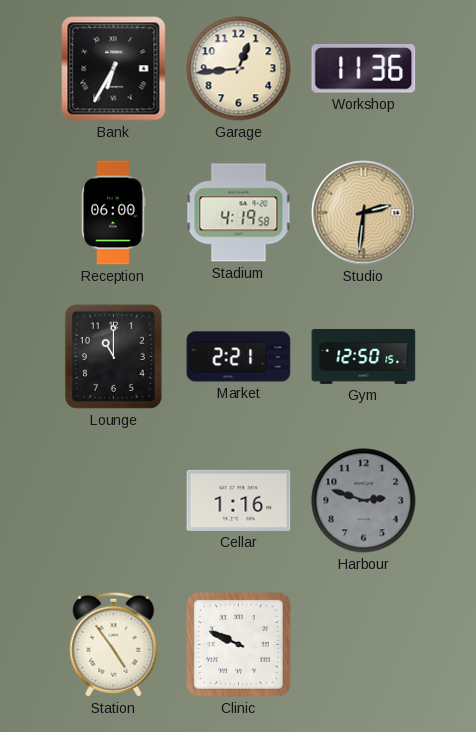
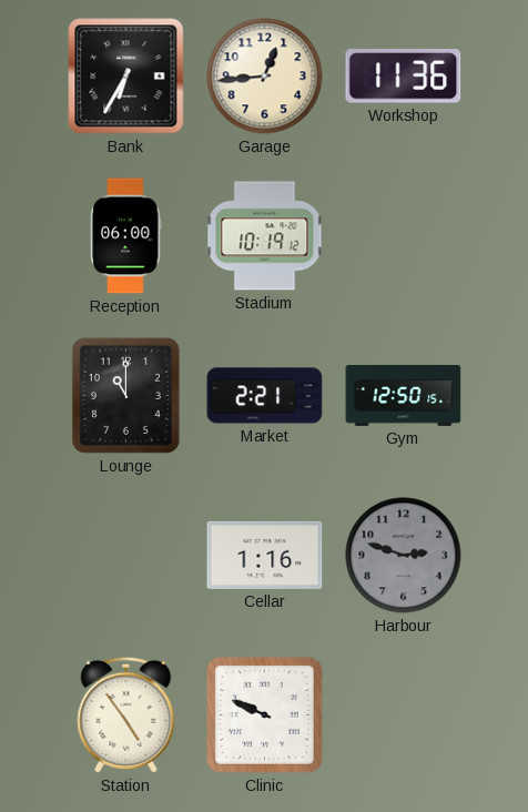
Stadium: 4:19 -> 10:19
Studio: 2:31 -> none
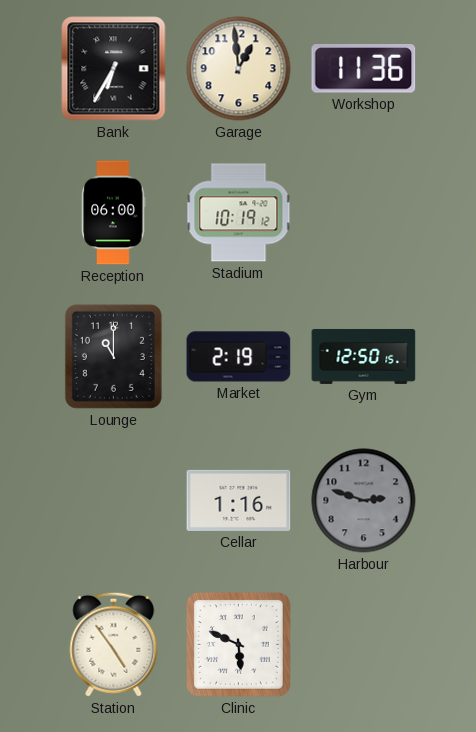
Garage: 12:44 -> 12:59
Market: 2:21 -> 2:19
Clinic: 9:49 -> 5:49
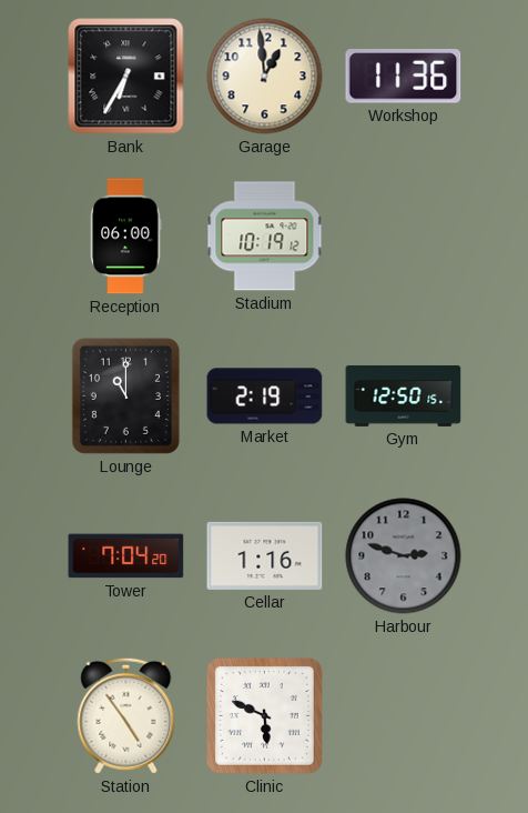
Tower: none -> 7:04
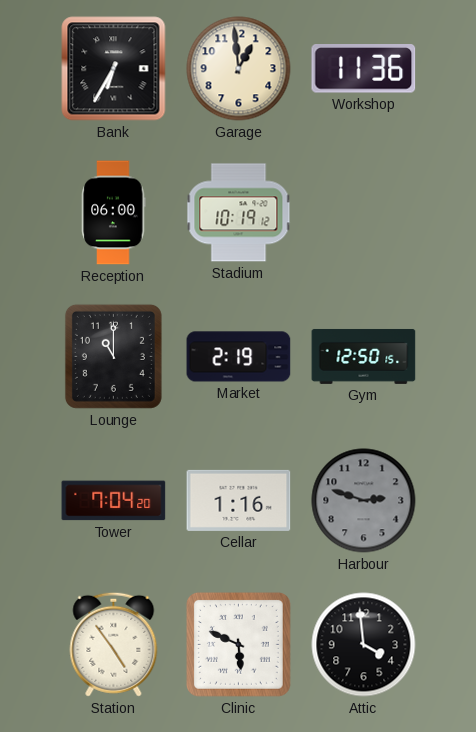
Attic: none -> 3:59
